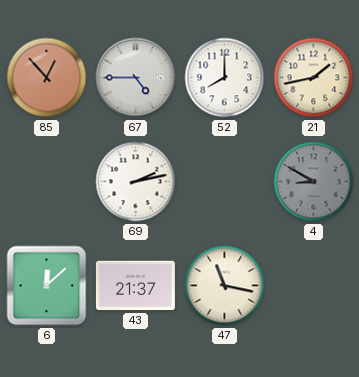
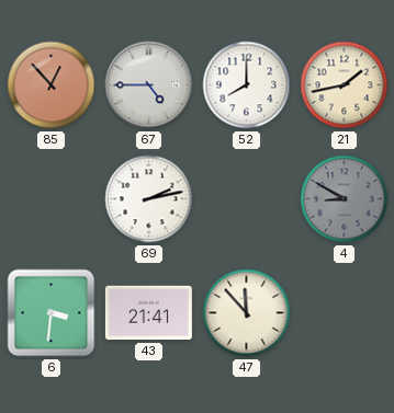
6: 12:08 -> 3:31
43: 21:37 -> 21:41
47: 11:17 -> 11:53
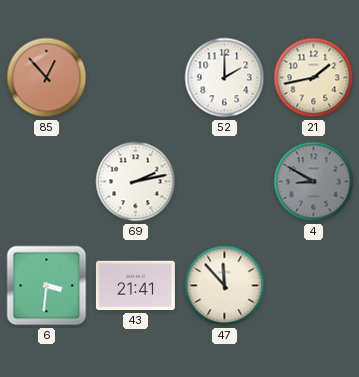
67: 4:45 -> none
52: 8:00 -> 2:00
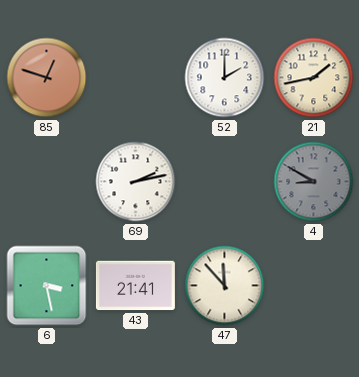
85: 12:53 -> 12:48
6: 3:31 -> 3:28
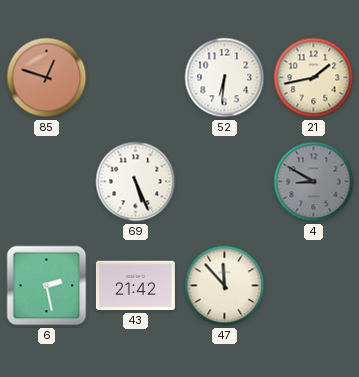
52: 2:00 -> 6:31
69: 2:13 -> 5:26
6: 3:28 -> 2:28
43: 21:41 -> 21:42
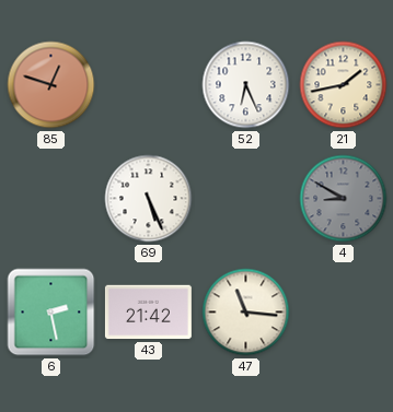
52: 6:31 -> 6:26
47: 11:53 -> 11:16
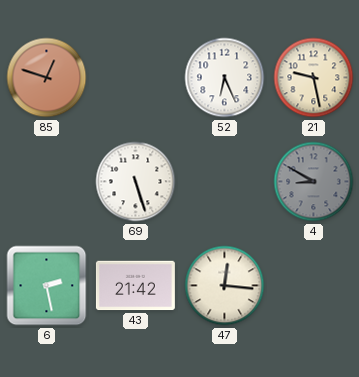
21: 1:43 -> 9:28
69: 5:26 -> 5:27
47: 11:16 -> 12:16
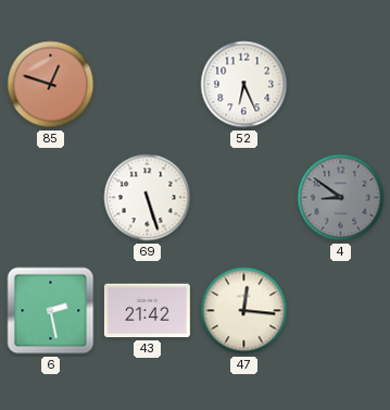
21: 9:28 -> none
4: 8:50 -> 8:51
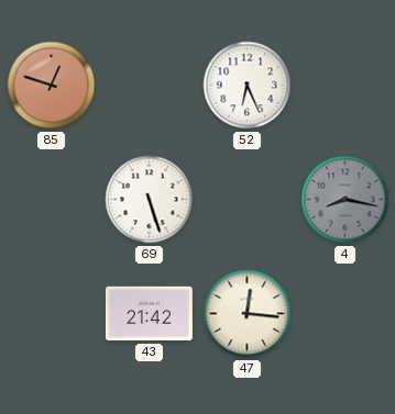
4: 8:51 -> 8:17
6: 2:28 -> none
